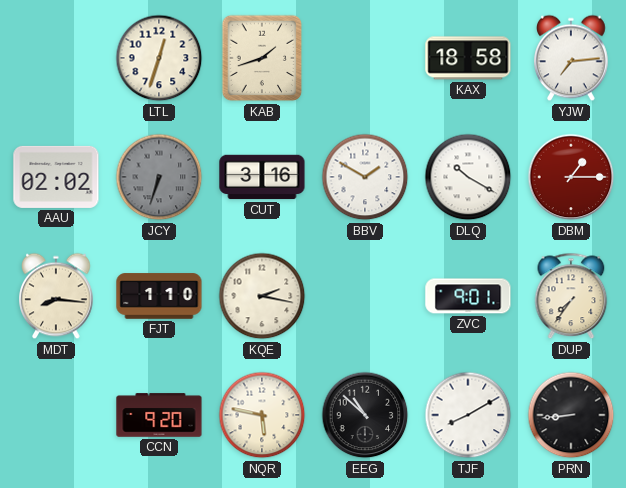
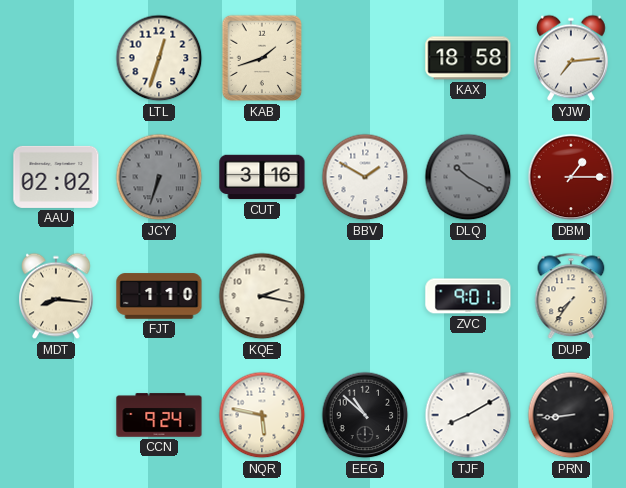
DLQ dial: white -> grey
CCN: 9:20 -> 9:24
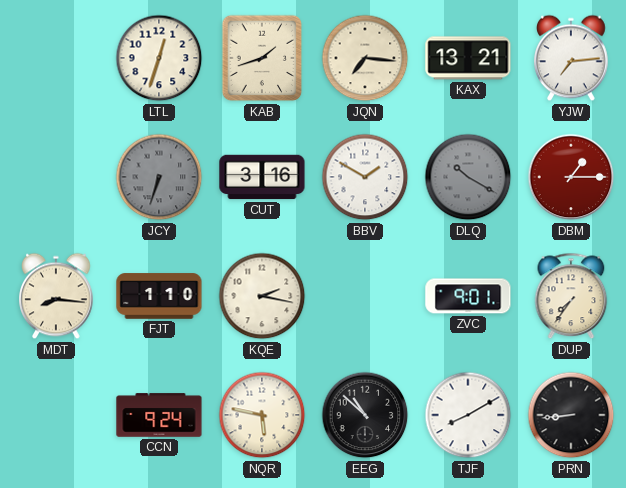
JQN: none -> 7:16
KAX: 18:58 -> 13:21
AAU: 02:02 -> none
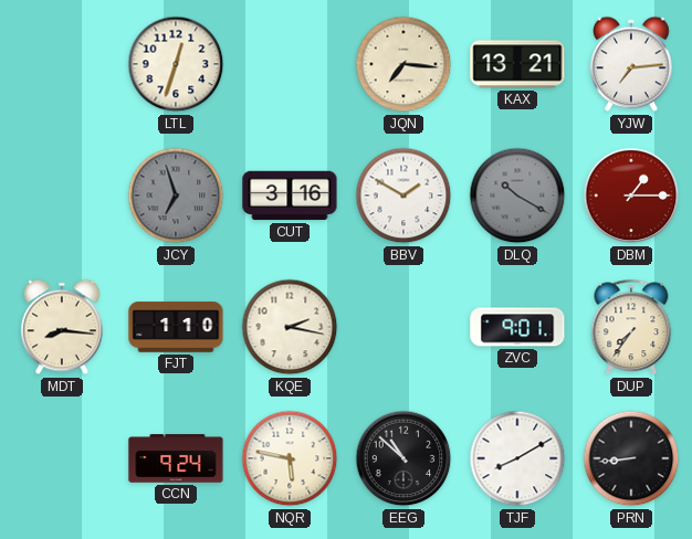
KAB: 1:42 -> none
JCY: 6:33 -> 6:57
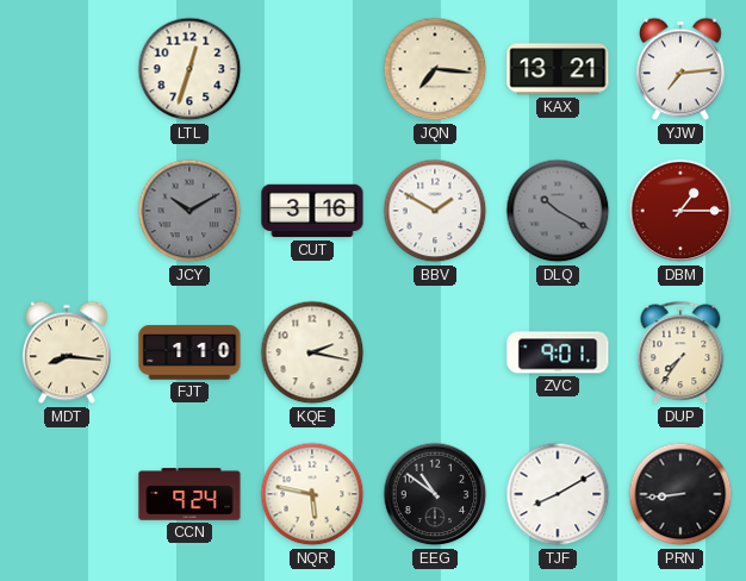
JCY: 6:57 -> 10:10
EEG: 10:52 -> 10:51
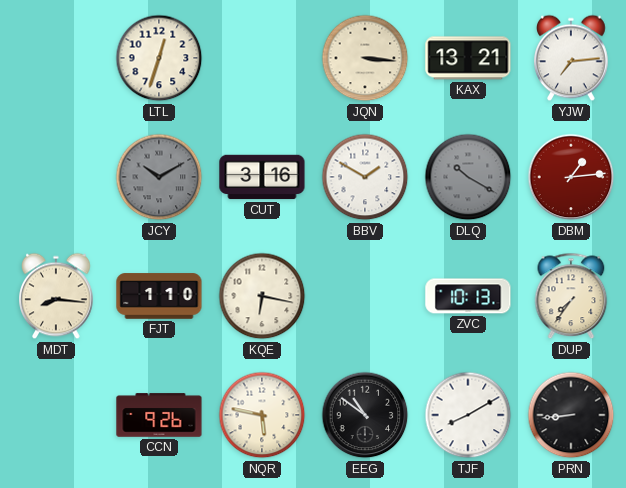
JQN: 7:16 -> 3:16
DBM: 1:15 -> 1:14
KQE: 2:17 -> 6:17
ZVC: 9:01 -> 10:13
CCN: 9:24 -> 9:26
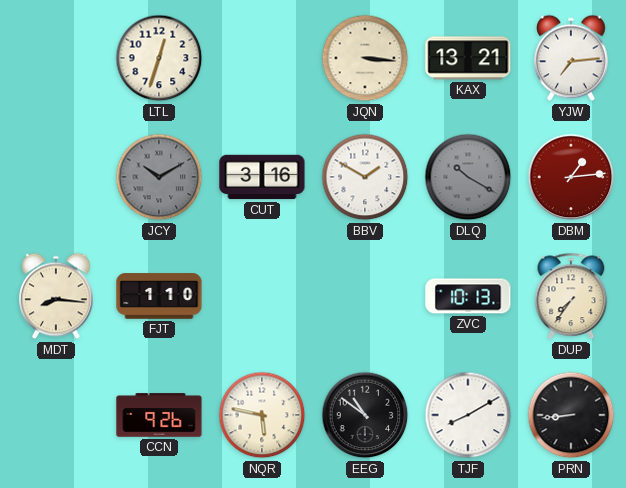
KQE: 6:17 -> none
